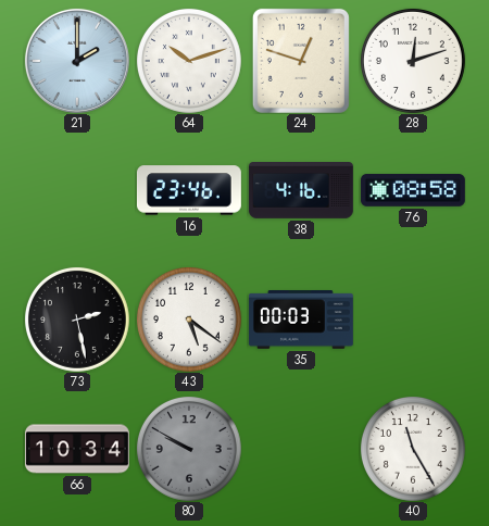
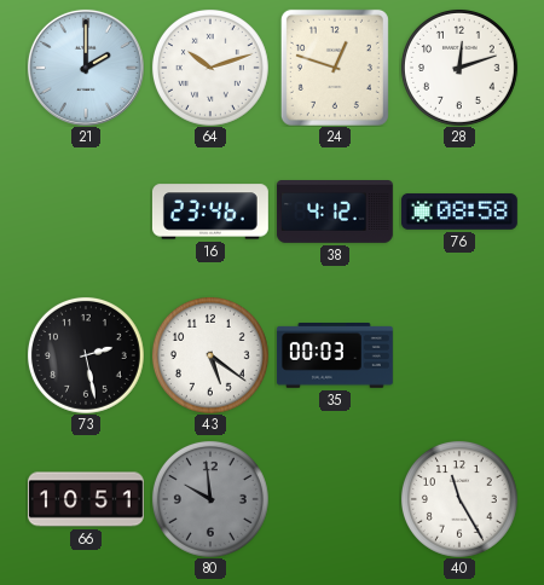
38: 4:16 -> 4:12
66: 10:34 -> 10:51
80: 9:50 -> 9:59
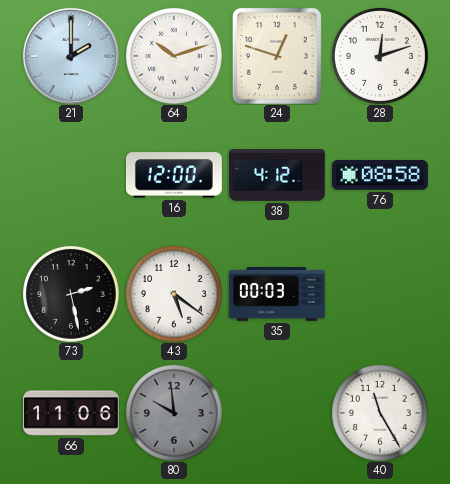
16: 23:46 -> 12:00
66: 10:51 -> 11:06
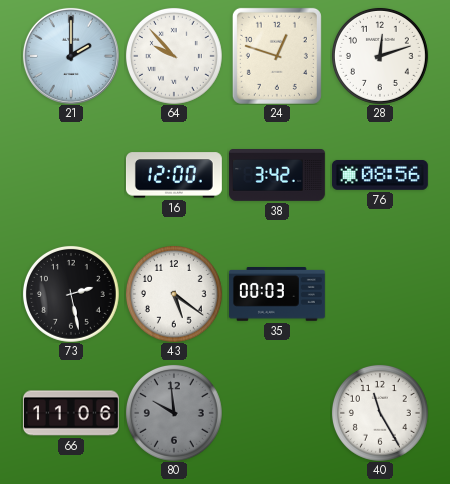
64: 10:12 -> 9:53
38: 4:12 -> 3:42
76: 08:58 -> 08:56
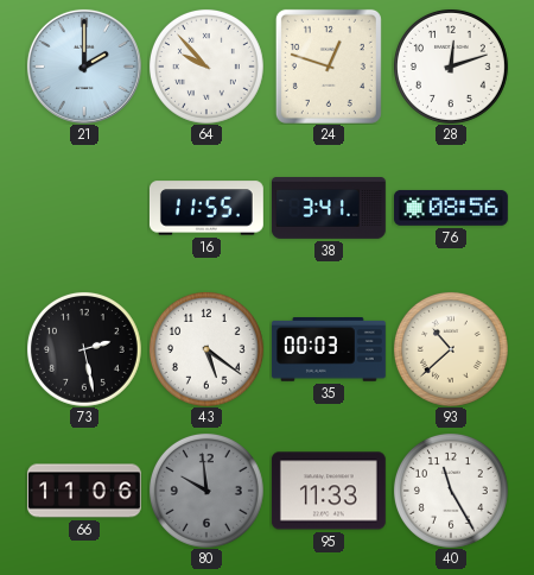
16: 12:00 -> 11:55
38: 3:42 -> 3:41
93: none -> 10:38
95: none -> 11:33
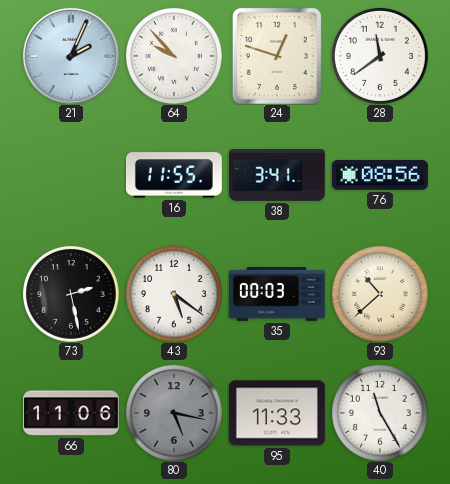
21: 2:00 -> 2:04
28: 12:12 -> 11:39
80: 9:59 -> 5:17
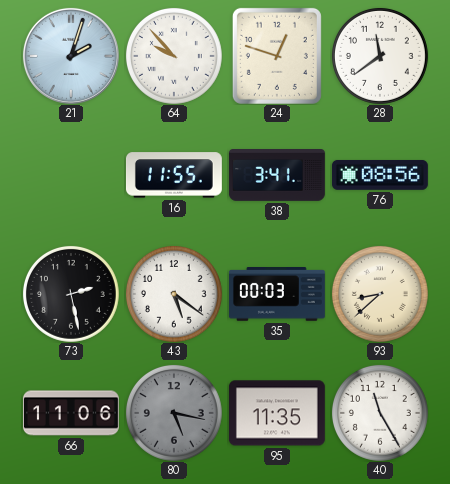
21: 2:04 -> 2:03
93: 10:38 -> 8:38
95: 11:33 -> 11:35
